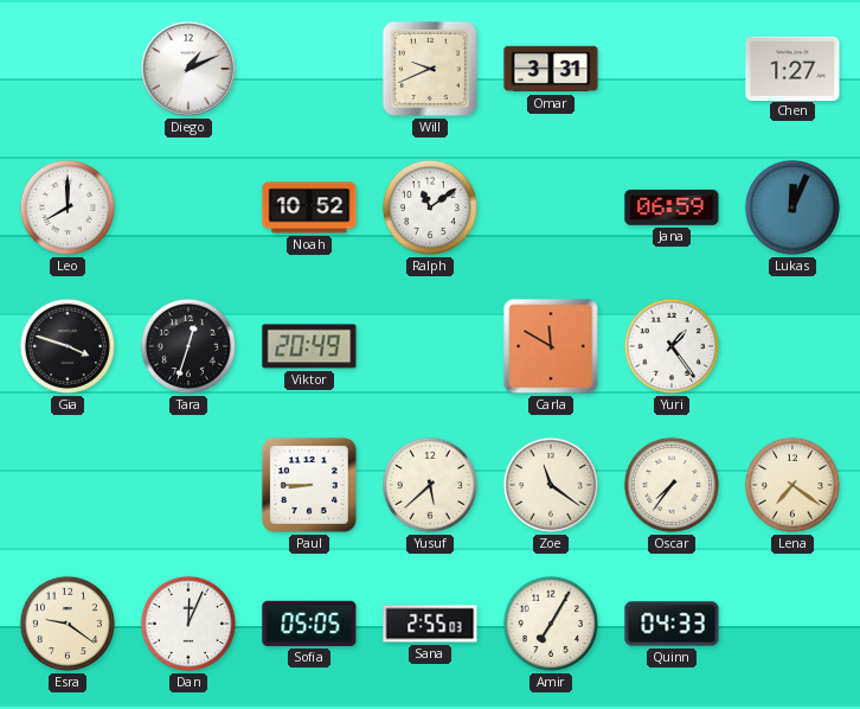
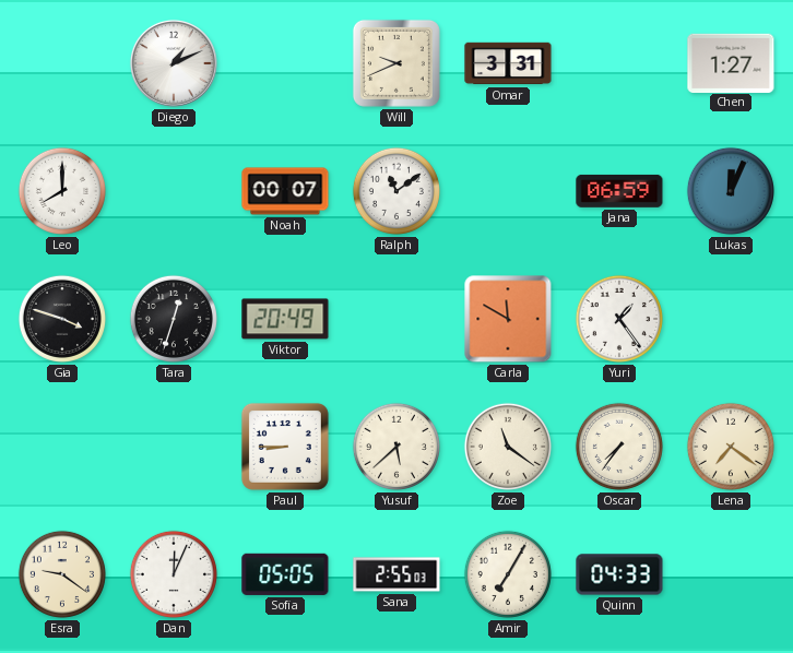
Noah: 10:52 -> 00:07
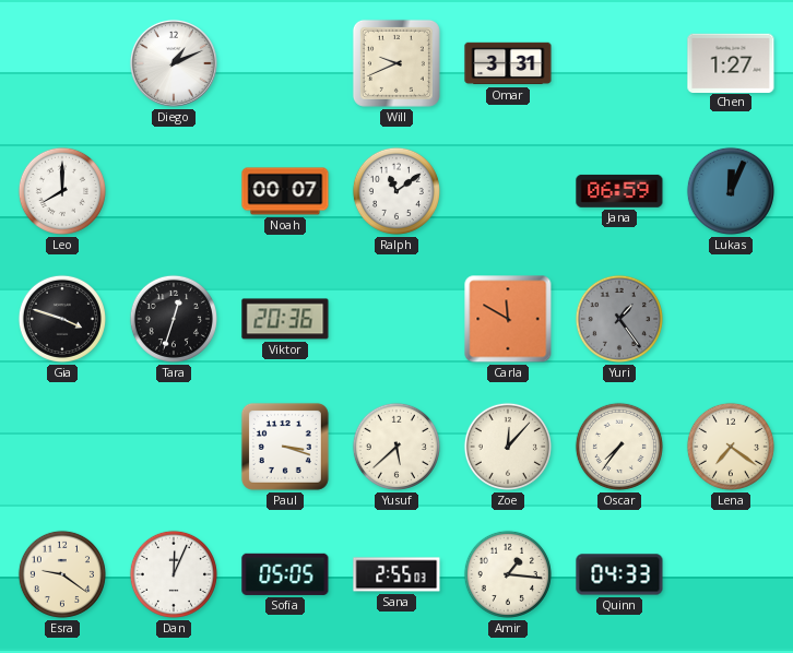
Viktor: 20:49 -> 20:36
Yuri dial: white -> grey
Paul: 8:45 -> 3:18
Zoe: 11:21 -> 12:07
Amir: 7:05 -> 1:16
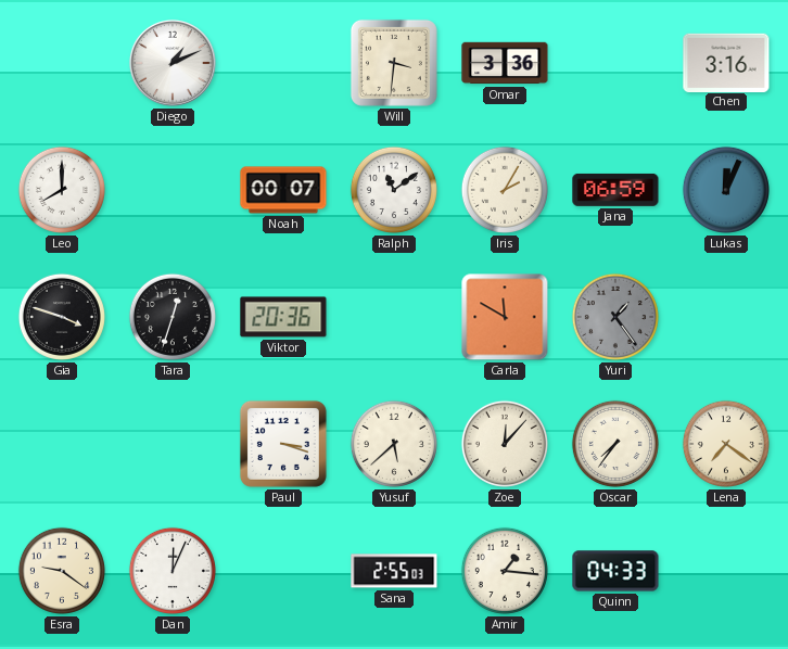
Will: 9:41 -> 3:31
Omar: 3:31 -> 3:36
Chen: 1:27 -> 3:16
Iris: none -> 2:05
Sofia: 05:05 -> none
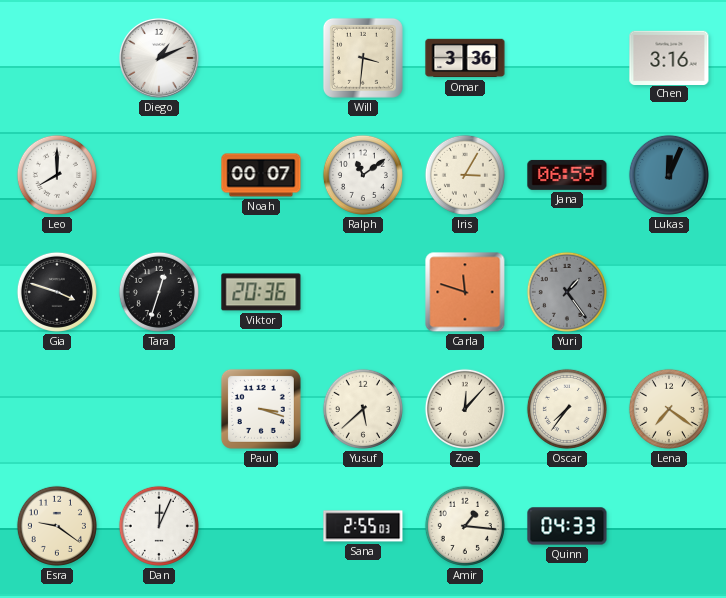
Iris: 2:05 -> 3:05
Carla: 11:50 -> 11:48
